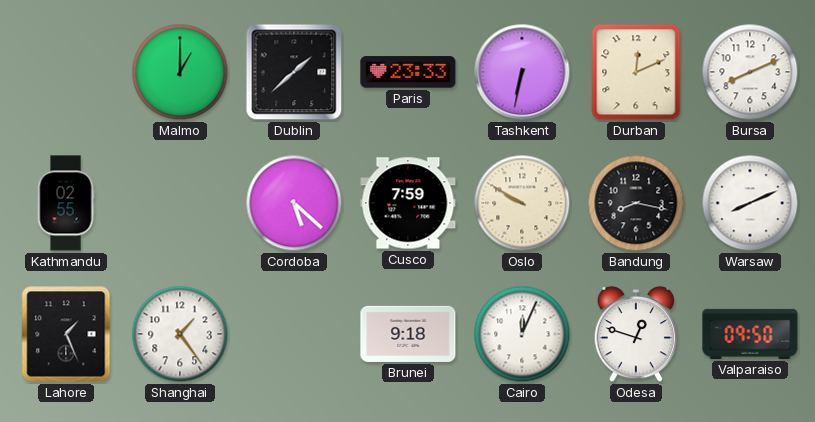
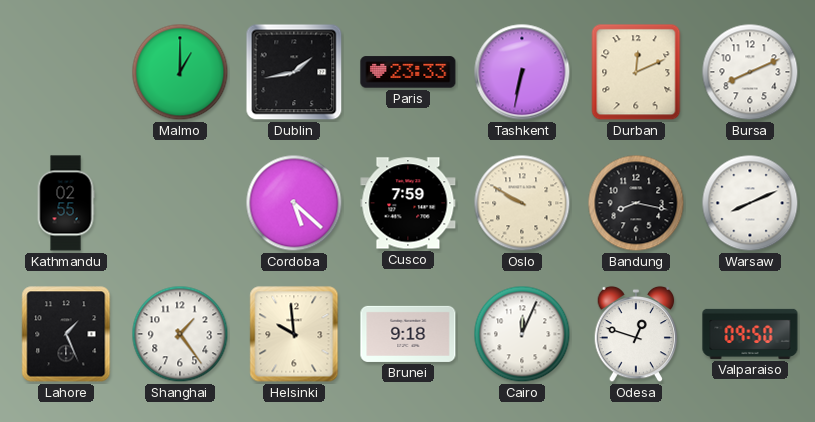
Dublin: 1:38 -> 1:43
Helsinki: none -> 9:59
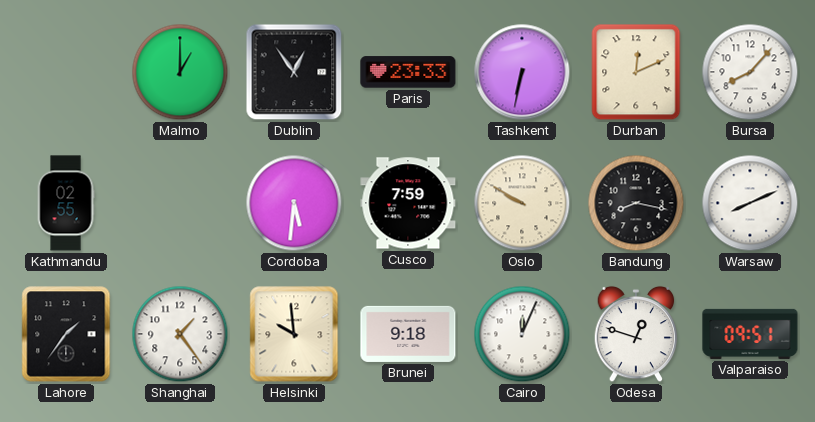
Dublin: 1:43 -> 12:54
Bursa: 8:11 -> 8:07
Cordoba: 5:22 -> 5:31
Lahore: 1:26 -> 1:36
Valparaiso: 09:50 -> 09:51
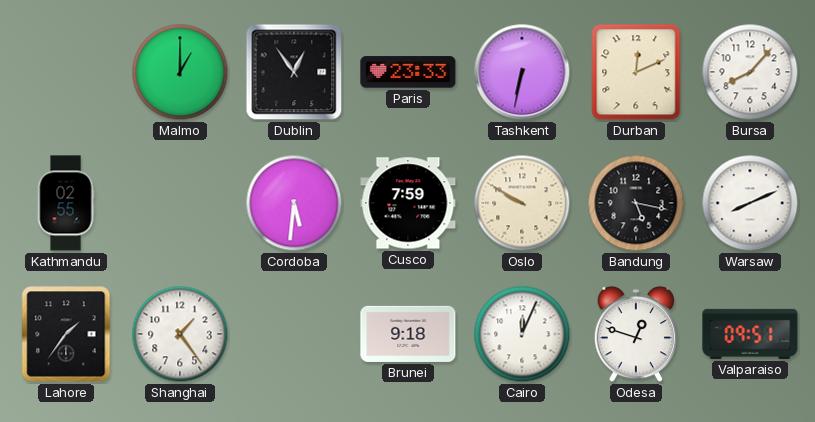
Bandung: 8:17 -> 5:17
Helsinki: 9:59 -> none
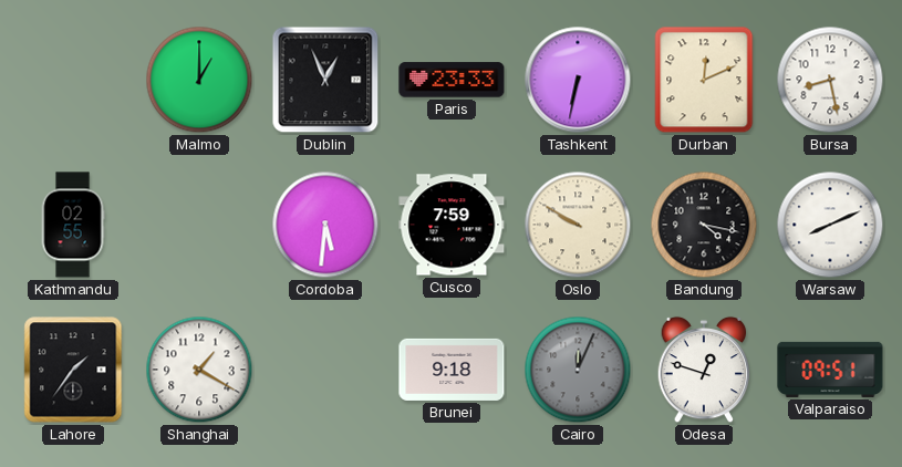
Dublin: 12:54 -> 12:56
Bursa: 8:07 -> 8:28
Bandung: 5:17 -> 4:17
Shanghai: 1:24 -> 1:20
Cairo dial: white -> grey
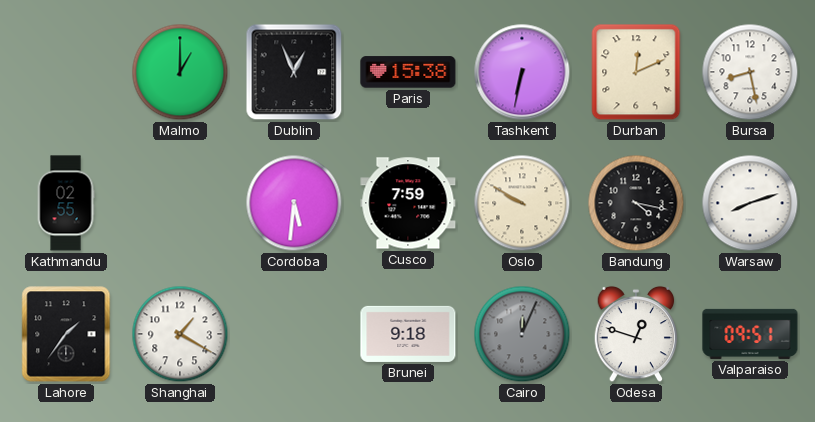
Paris: 23:33 -> 15:38
Warsaw: 8:11 -> 8:12
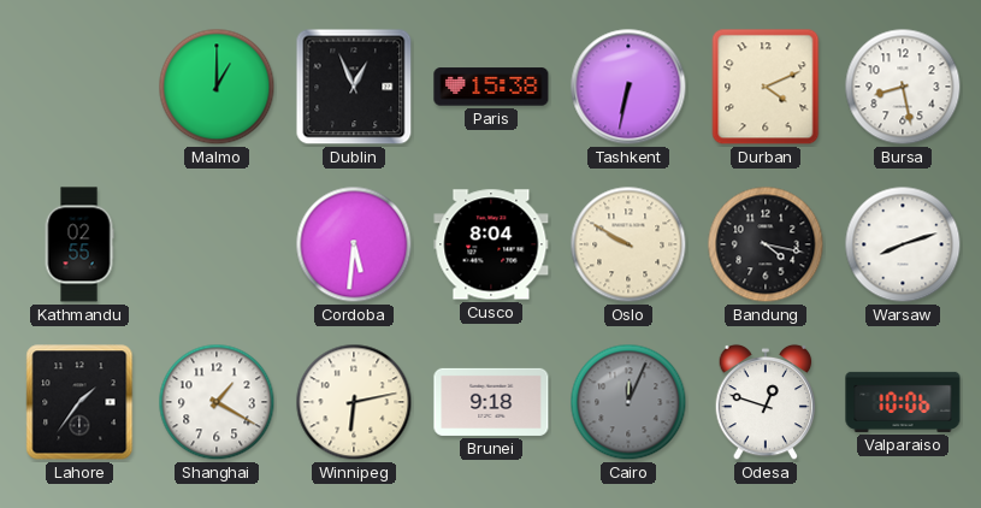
Durban: 12:11 -> 4:11
Cusco: 7:59 -> 8:04
Winnipeg: none -> 6:13
Valparaiso: 09:51 -> 10:06
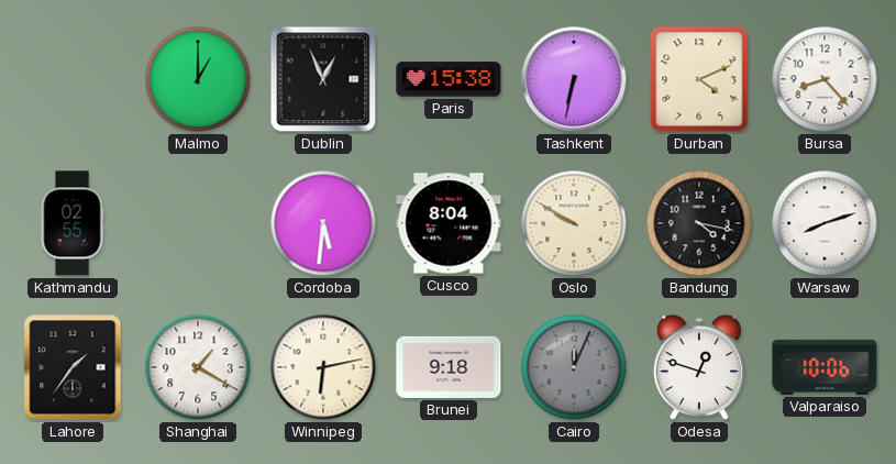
Bursa: 8:28 -> 8:23
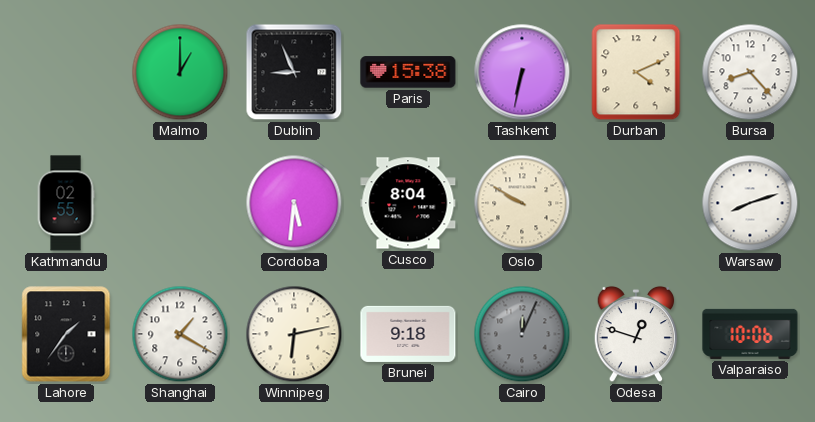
Dublin: 12:56 -> 8:56
Bandung: 4:17 -> none
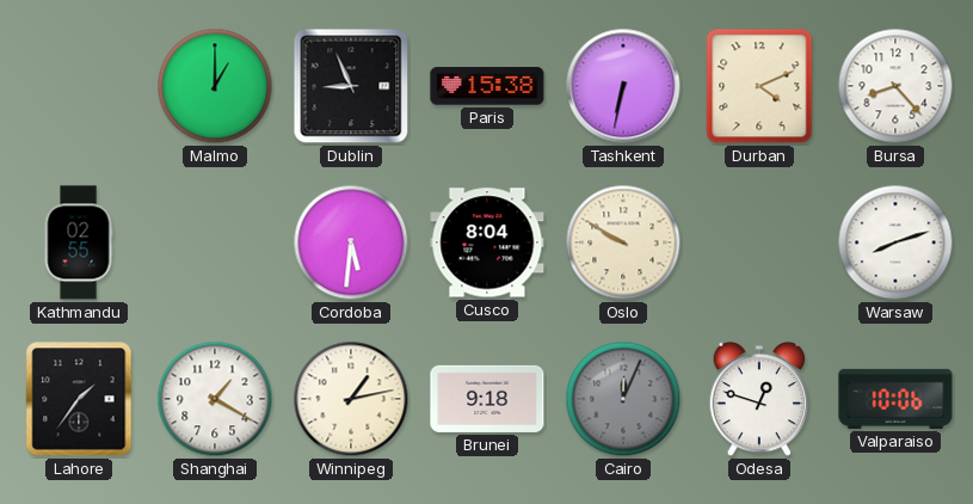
Winnipeg: 6:13 -> 1:13
